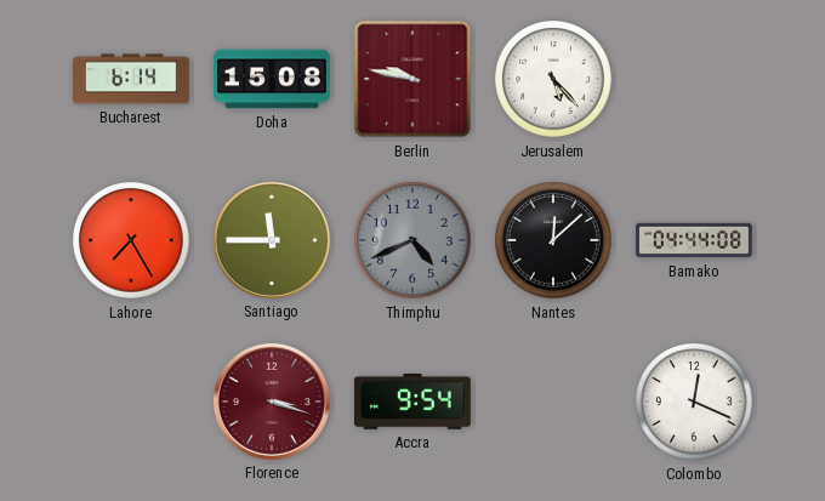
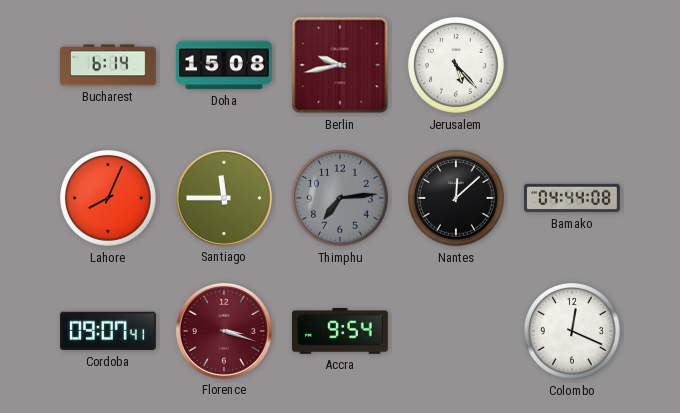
Berlin: 9:47 -> 9:43
Lahore: 7:25 -> 8:04
Thimphu: 4:41 -> 7:14
Cordoba: none -> 09:07
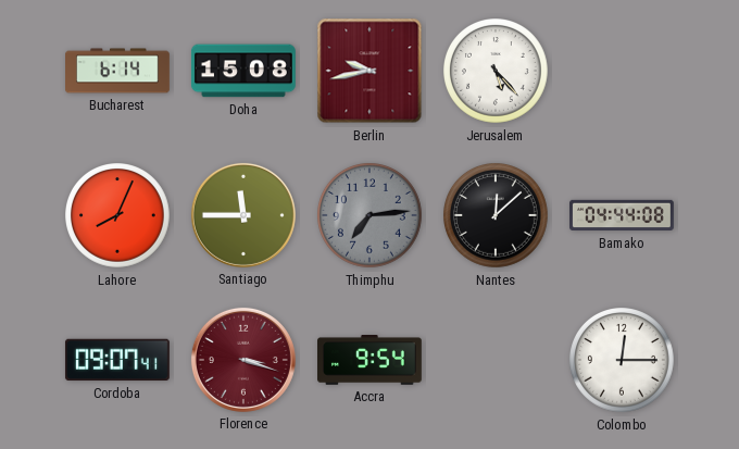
Colombo: 12:19 -> 12:15
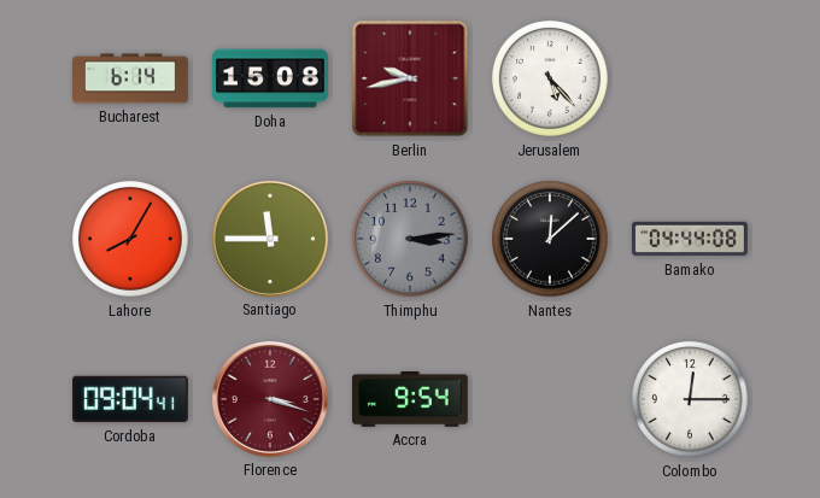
Lahore: 8:04 -> 8:05
Thimphu: 7:14 -> 3:14
Cordoba: 09:07 -> 09:04
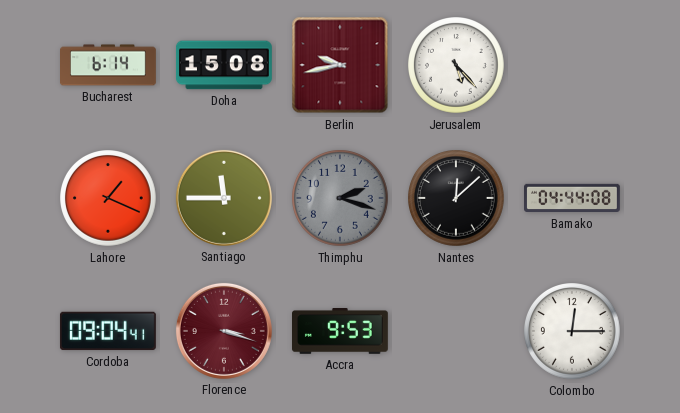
Lahore: 8:05 -> 1:19
Thimphu: 3:14 -> 2:18
Accra: 9:54 -> 9:53
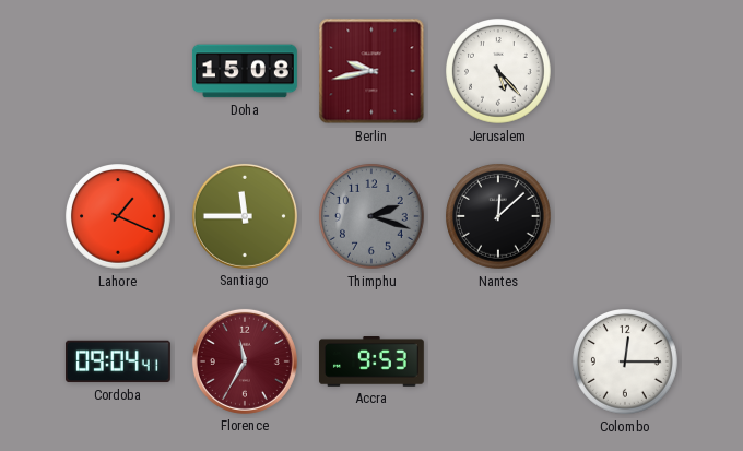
Bucharest: 6:14 -> none
Bamako: 04:44 -> none
Florence: 3:18 -> 11:35
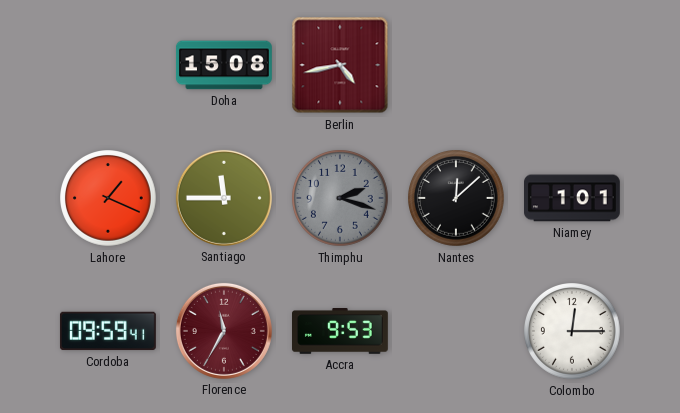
Berlin: 9:43 -> 4:43
Jerusalem: 5:23 -> none
Niamey: none -> 1:01
Cordoba: 09:04 -> 09:59
